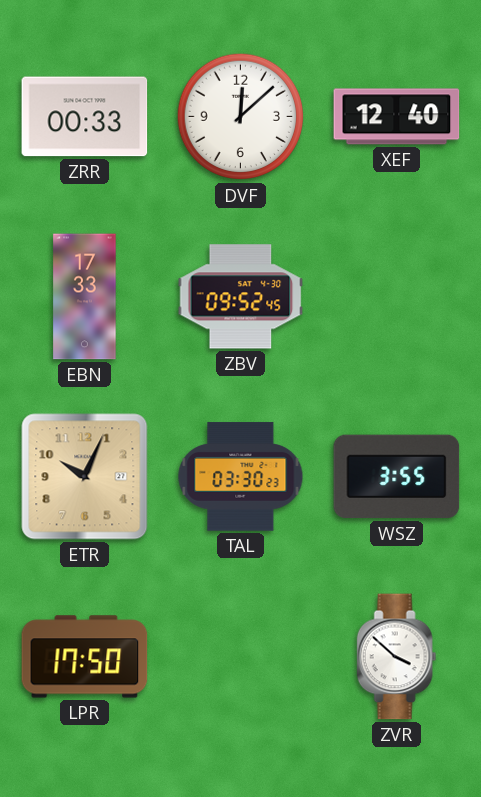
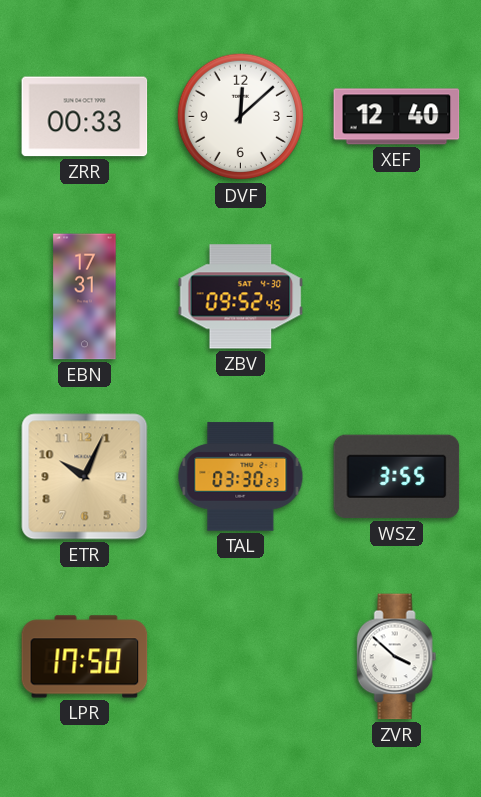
EBN: 17:33 -> 17:31
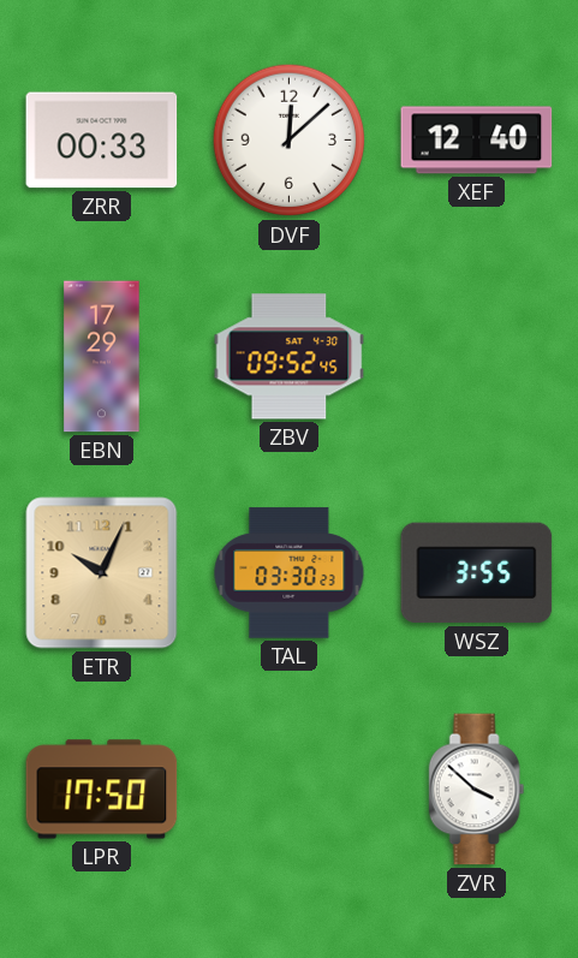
EBN: 17:31 -> 17:29
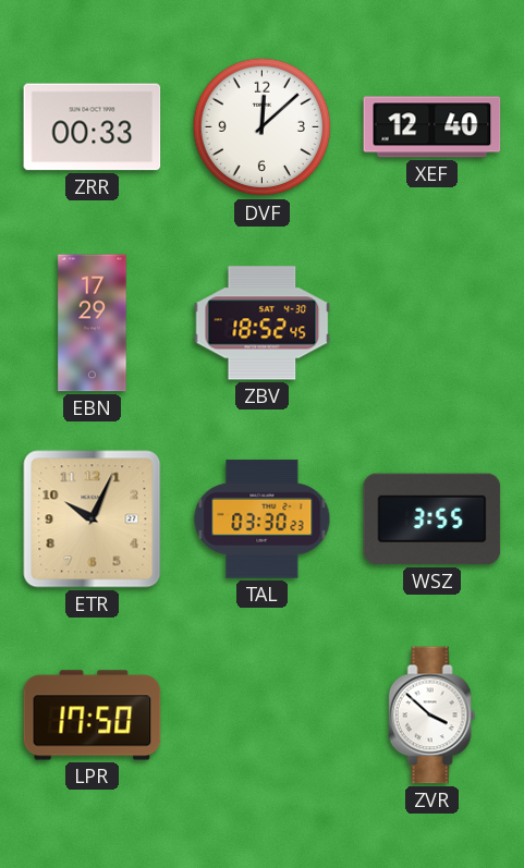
ZBV: 09:52 -> 18:52
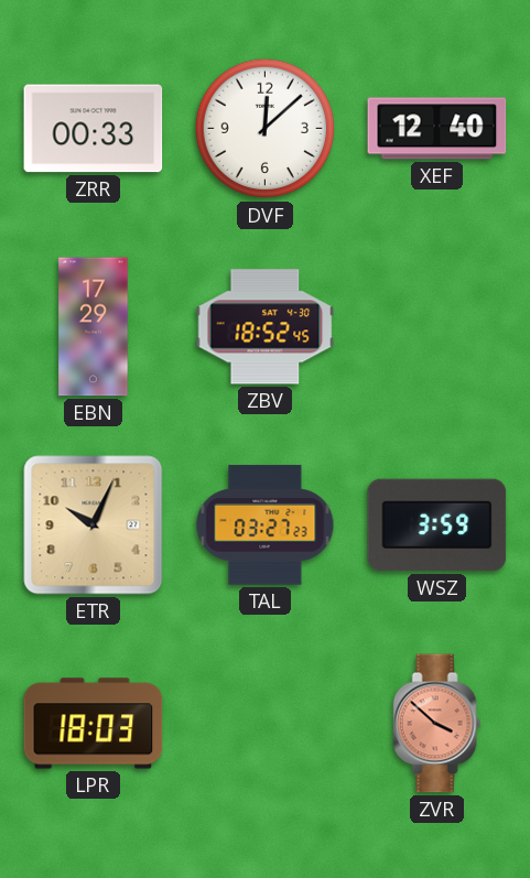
TAL: 03:30 -> 03:27
WSZ: 3:55 -> 3:59
LPR: 17:50 -> 18:03
ZVR dial: white -> salmon
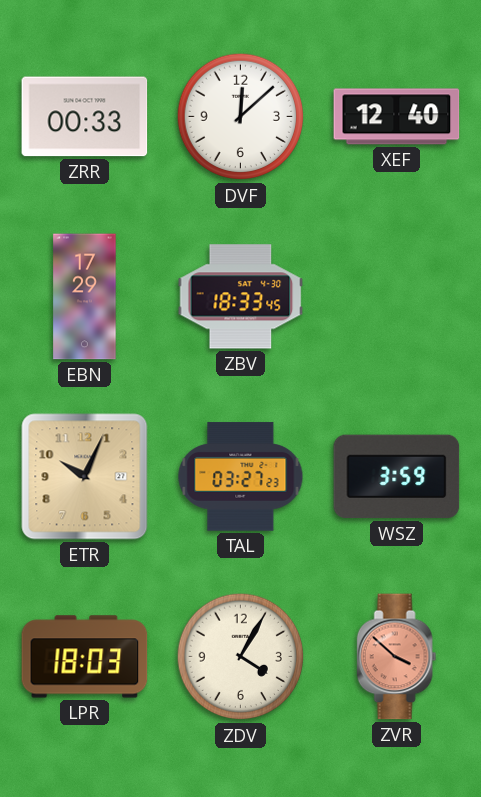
ZBV: 18:52 -> 18:33
ZDV: none -> 4:05
